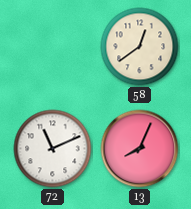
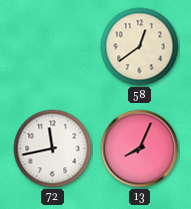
72: 11:11 -> 11:43
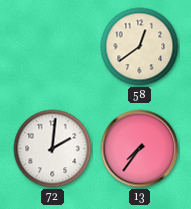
72: 11:43 -> 2:01
13: 8:04 -> 7:36
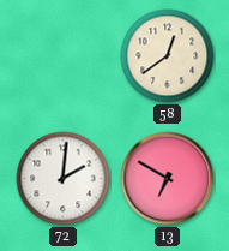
13: 7:36 -> 6:50
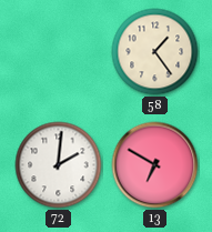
58: 12:39 -> 1:24
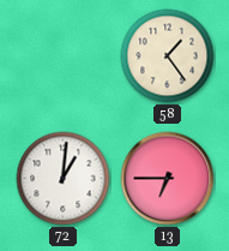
72: 2:01 -> 1:01
13: 6:50 -> 6:45
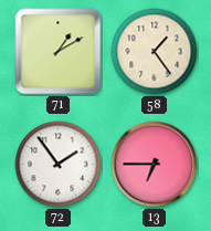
71: none -> 1:10
72: 1:01 -> 1:54
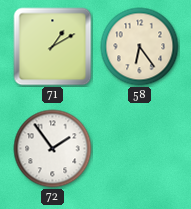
58: 1:24 -> 6:24
13: 6:45 -> none
